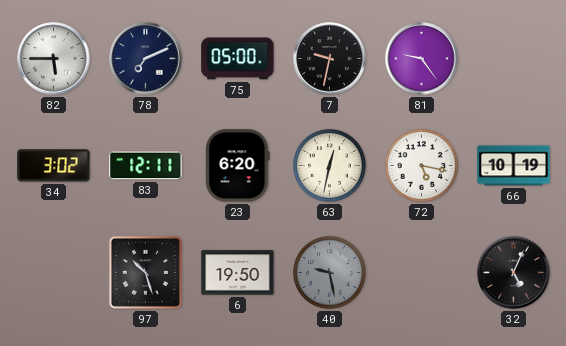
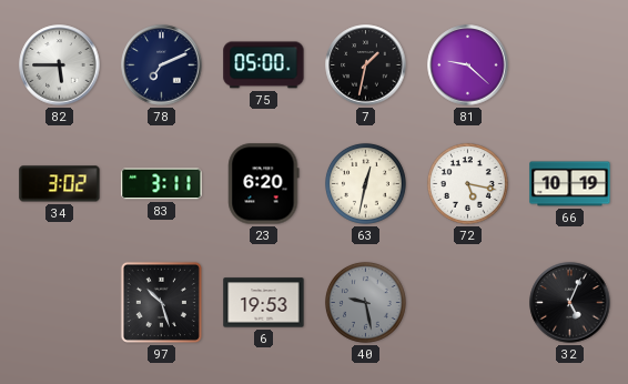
7: 9:32 -> 1:32
81: 9:24 -> 9:22
83: 12:11 -> 3:11
6: 19:50 -> 19:53
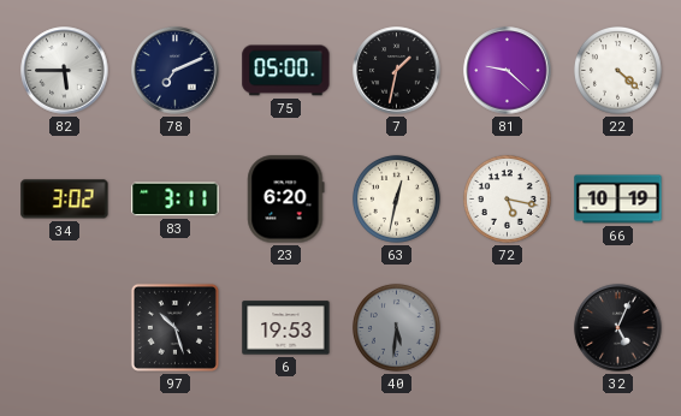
22: none -> 4:22
40: 9:28 -> 5:31
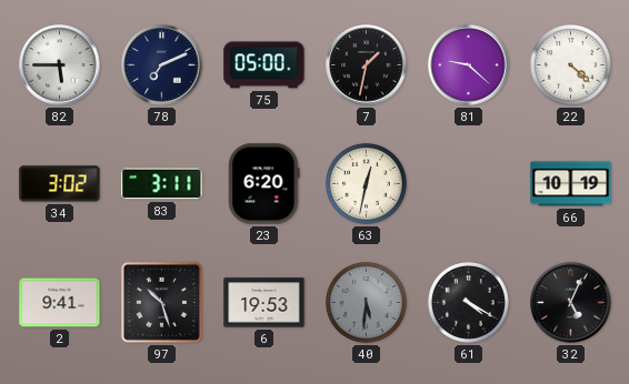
72: 5:17 -> none
2: none -> 9:41
61: none -> 4:20
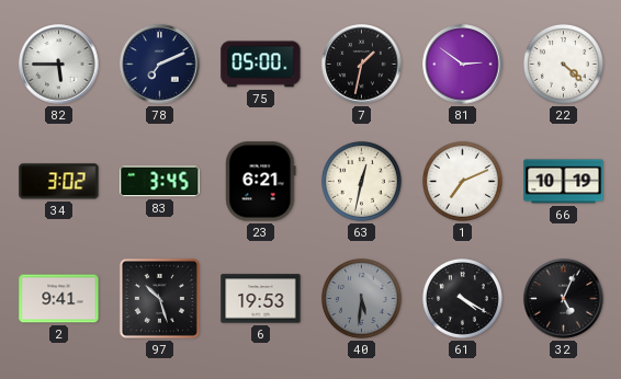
81: 9:22 -> 2:51
83: 3:11 -> 3:45
23: 6:20 -> 6:21
1: none -> 7:11
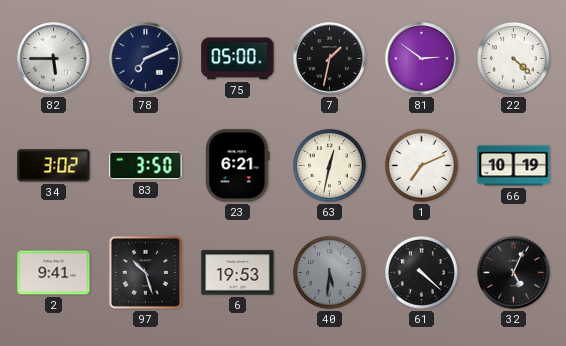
83: 3:45 -> 3:50
61: 4:20 -> 4:22
